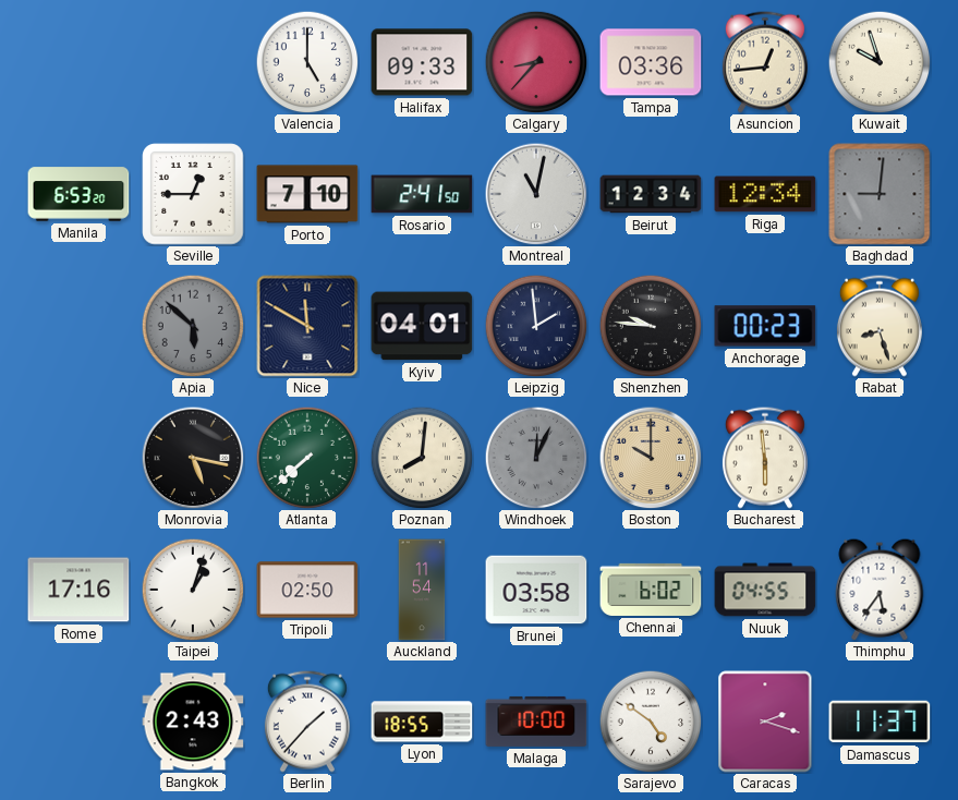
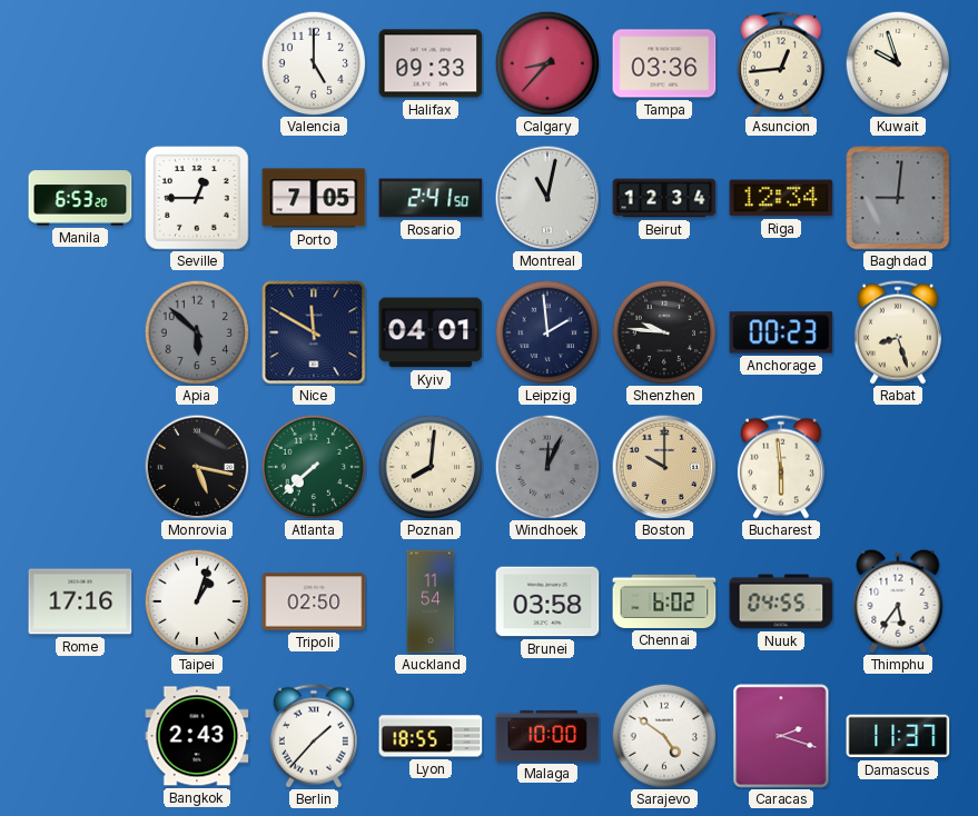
Porto: 7:10 -> 7:05
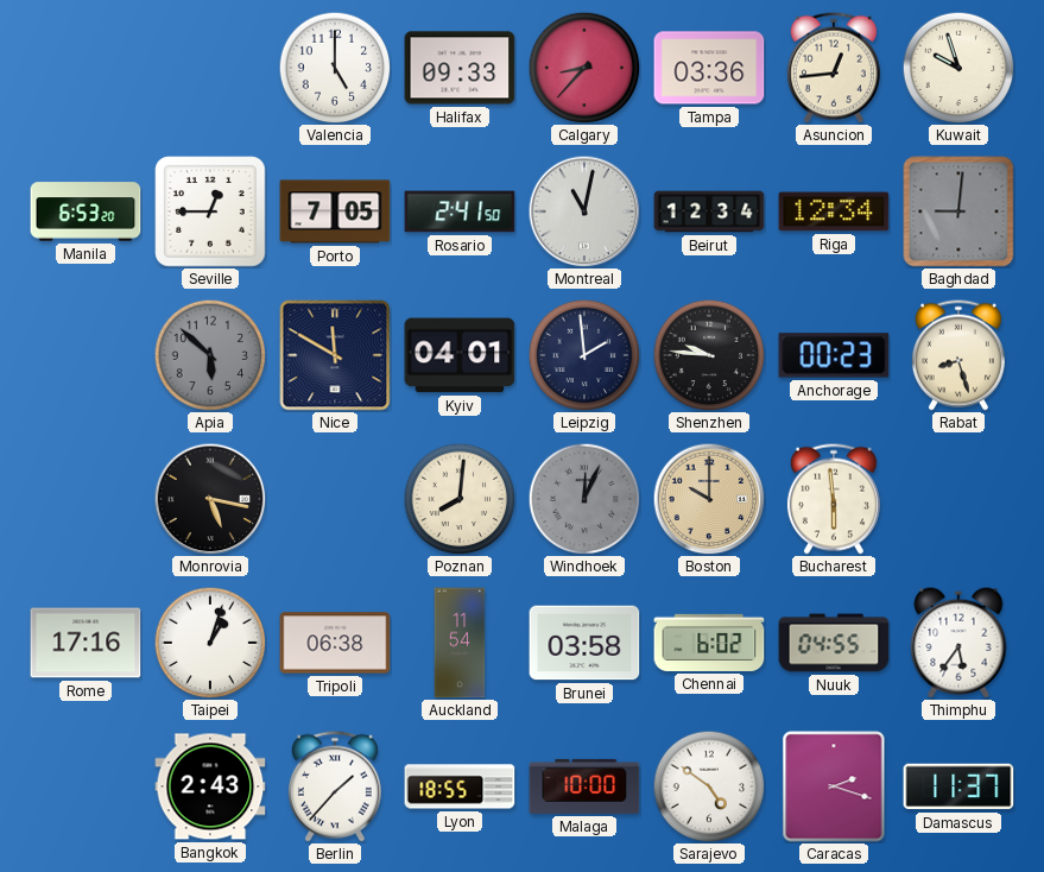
Atlanta: 7:38 -> none
Tripoli: 02:50 -> 06:38
